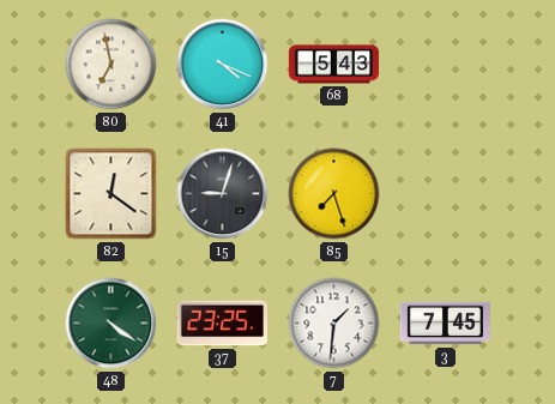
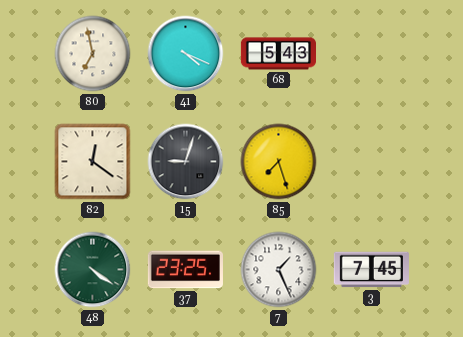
7: 1:31 -> 1:26
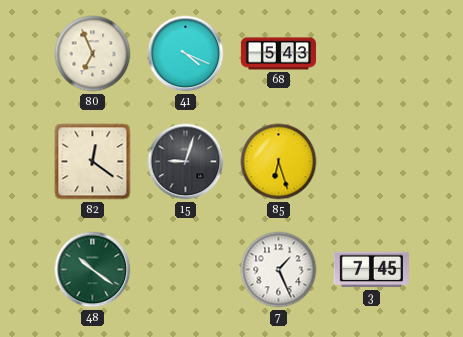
80: 6:58 -> 6:56
85: 7:27 -> 6:27
48: 4:21 -> 10:21
37: 23:25 -> none
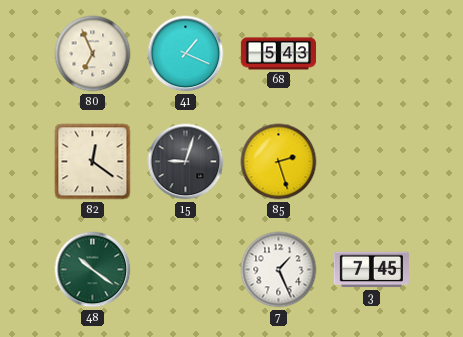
41: 4:19 -> 1:19
85: 6:27 -> 2:27
